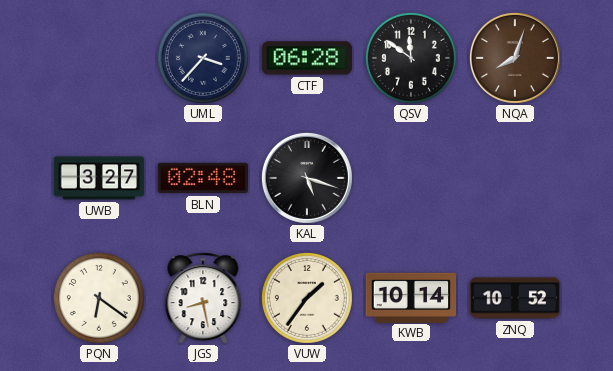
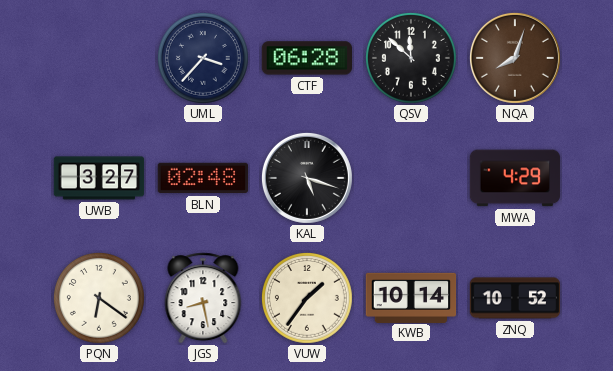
QSV: 11:51 -> 11:52
MWA: none -> 4:29
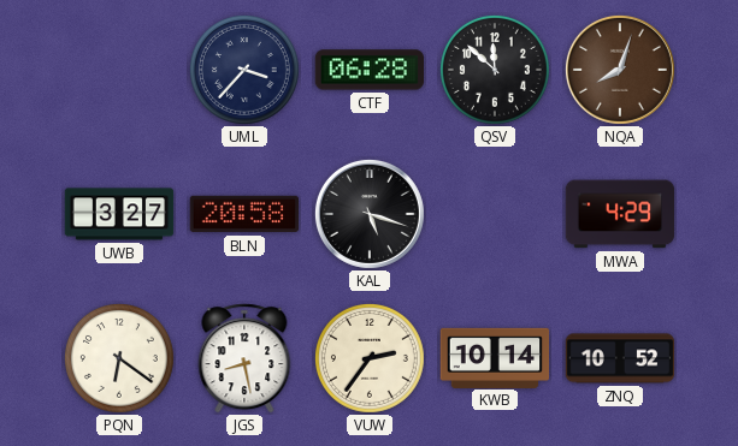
BLN: 02:48 -> 20:58
VUW: 1:36 -> 2:36
